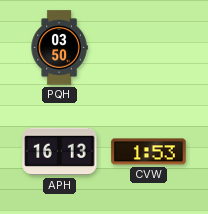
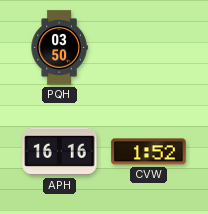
APH: 16:13 -> 16:16
CVW: 1:53 -> 1:52
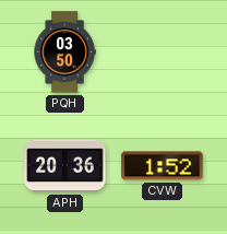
APH: 16:16 -> 20:36
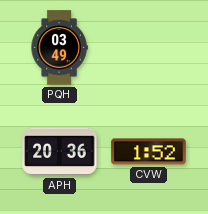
PQH: 03:50 -> 03:49
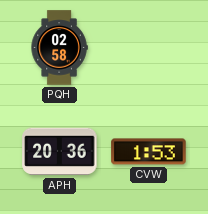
PQH: 03:49 -> 02:58
CVW: 1:52 -> 1:53
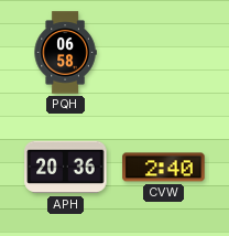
PQH: 02:58 -> 06:58
CVW: 1:53 -> 2:40
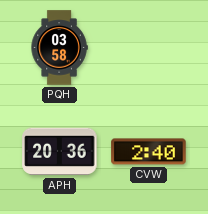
PQH: 06:58 -> 03:58
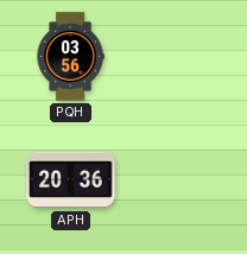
PQH: 03:58 -> 03:56
CVW: 2:40 -> none
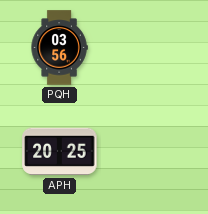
APH: 20:36 -> 20:25
